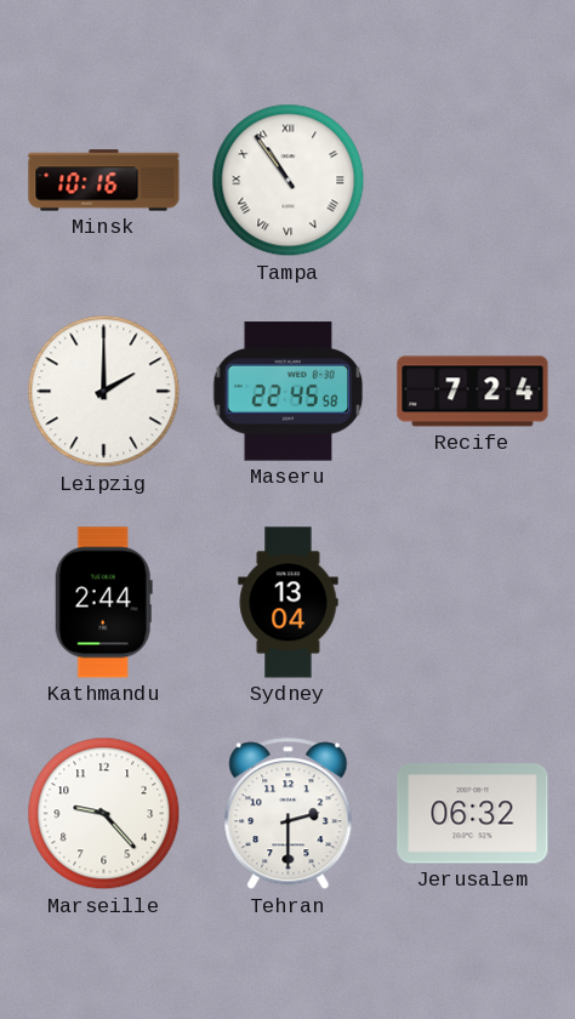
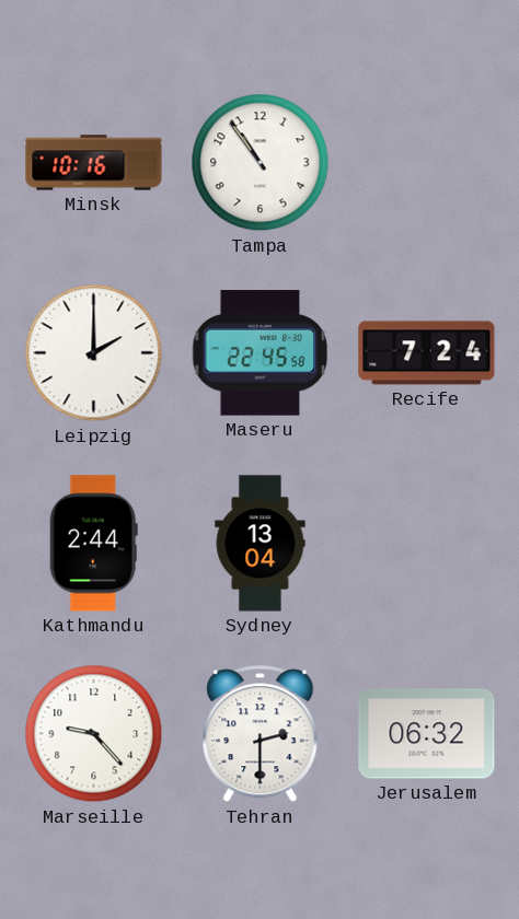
Tampa numerals: Roman -> Arabic
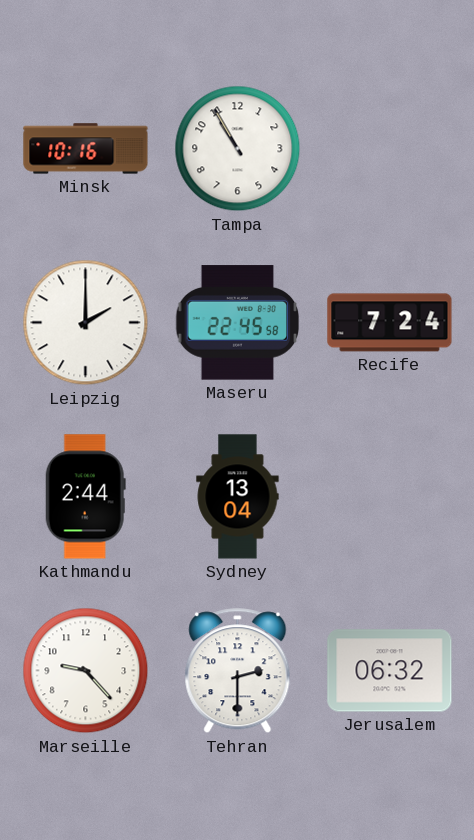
Tampa: 10:54 -> 10:55
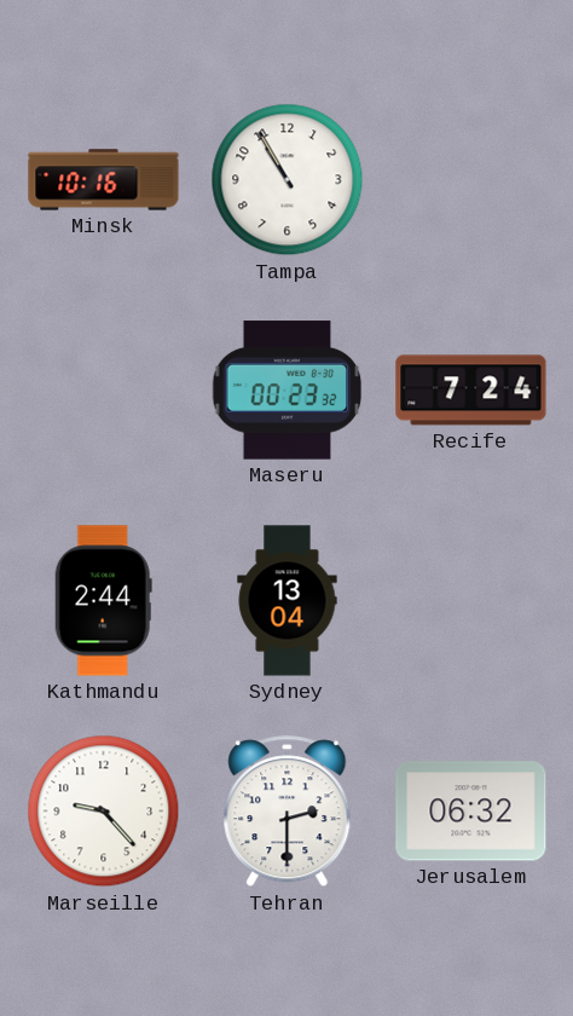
Leipzig: 2:00 -> none
Maseru: 22:45 -> 00:23
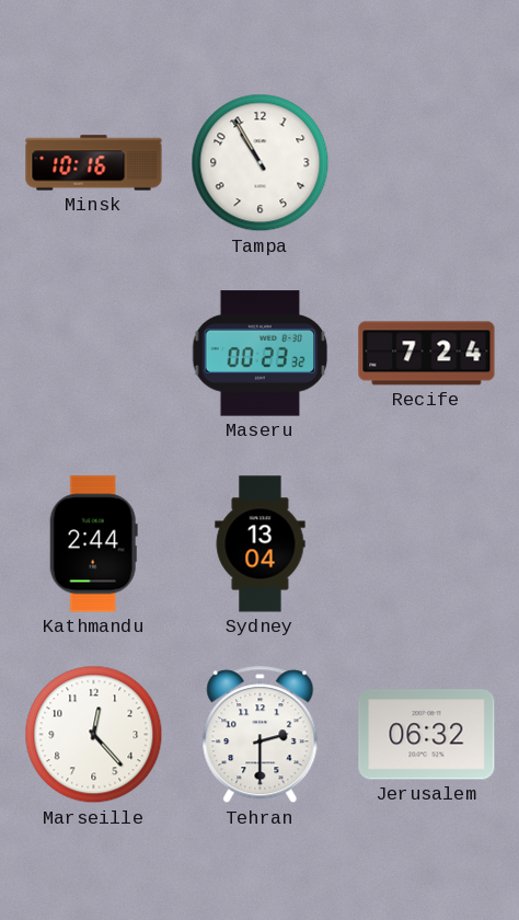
Marseille: 9:23 -> 12:23
